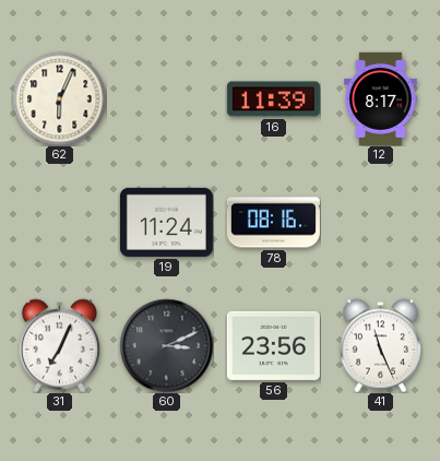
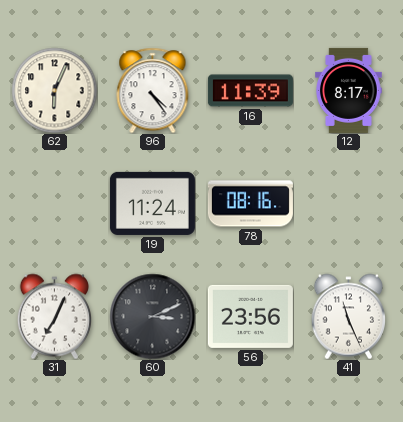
96: none -> 4:24
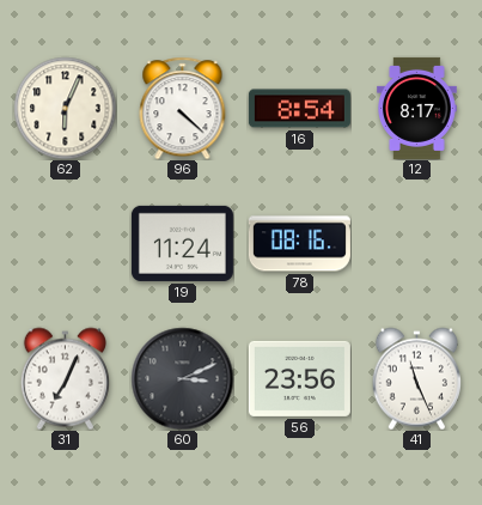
96: 4:24 -> 4:22
16: 11:39 -> 8:54
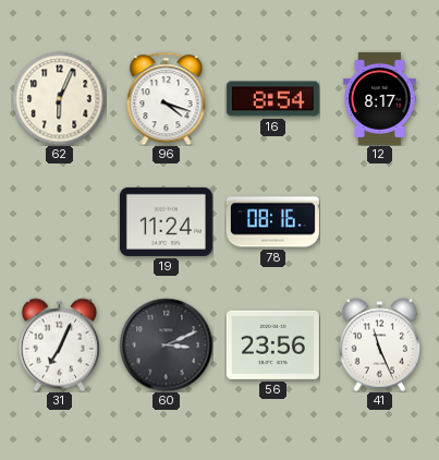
96: 4:22 -> 4:18
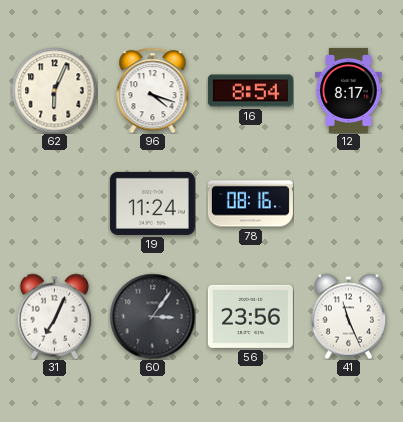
60: 3:11 -> 3:06
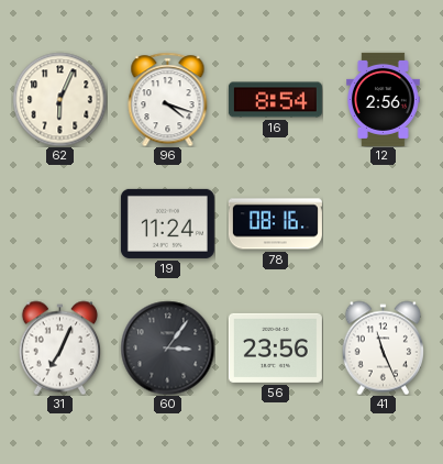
12: 8:17 -> 2:56
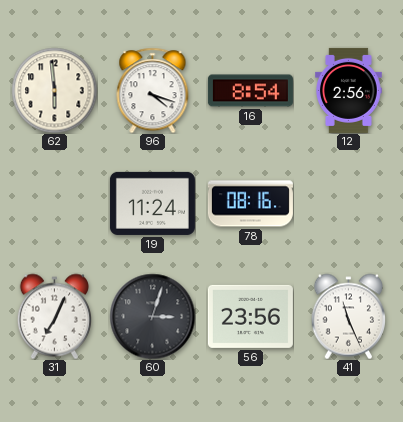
62: 6:04 -> 5:59
60: 3:06 -> 3:03
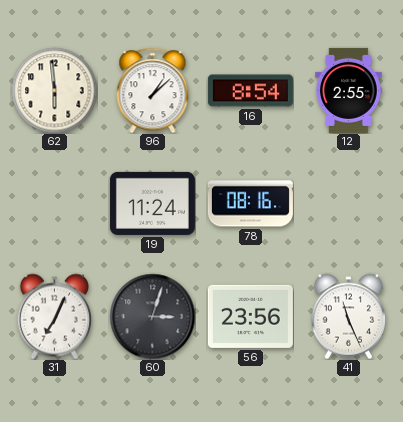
96: 4:18 -> 1:08
12: 2:56 -> 2:55
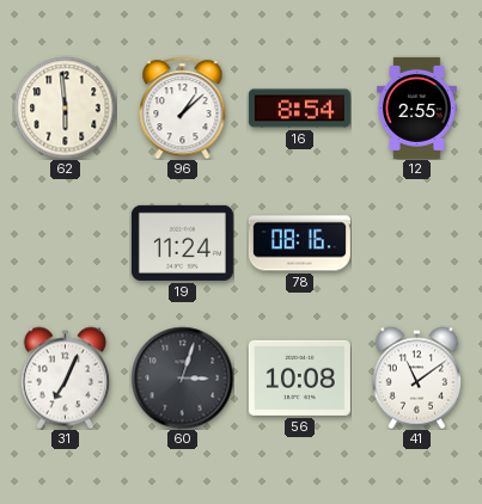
56: 23:56 -> 10:08
41: 11:26 -> 11:09
